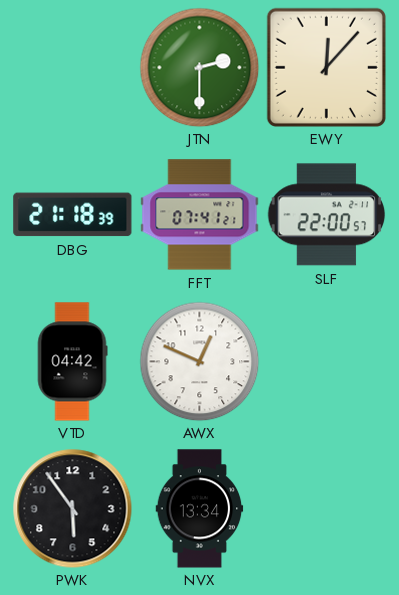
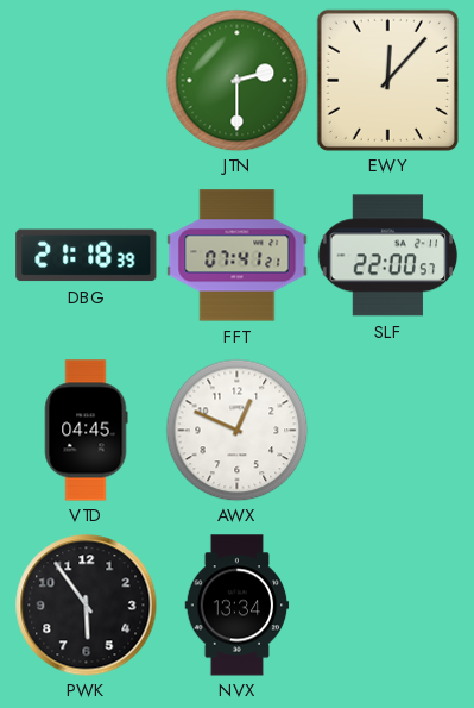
VTD: 04:42 -> 04:45
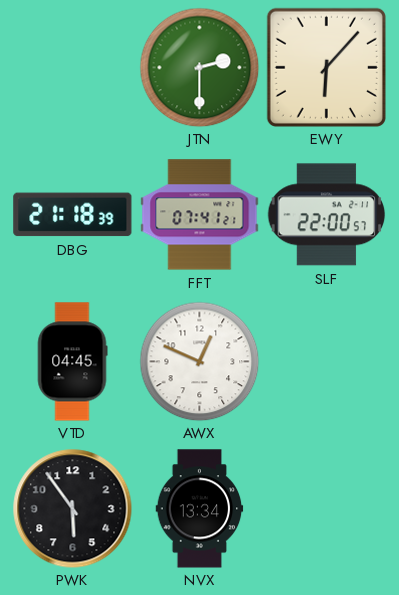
EWY: 12:07 -> 6:07
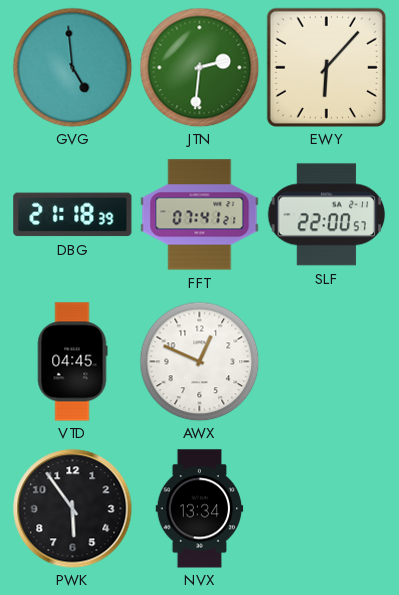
GVG: none -> 4:59
JTN: 2:30 -> 2:31
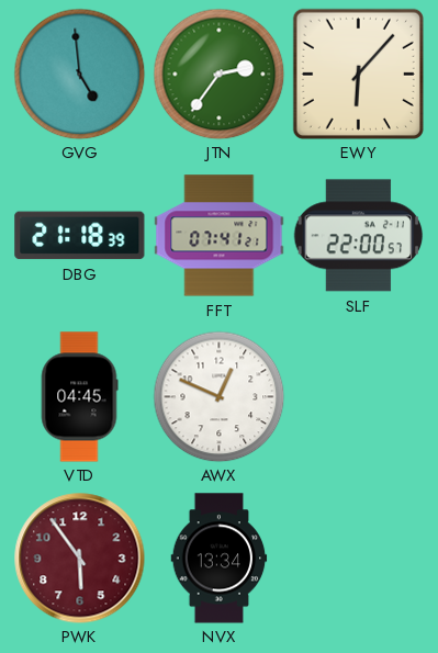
JTN: 2:31 -> 2:36
PWK dial: black -> burgundy
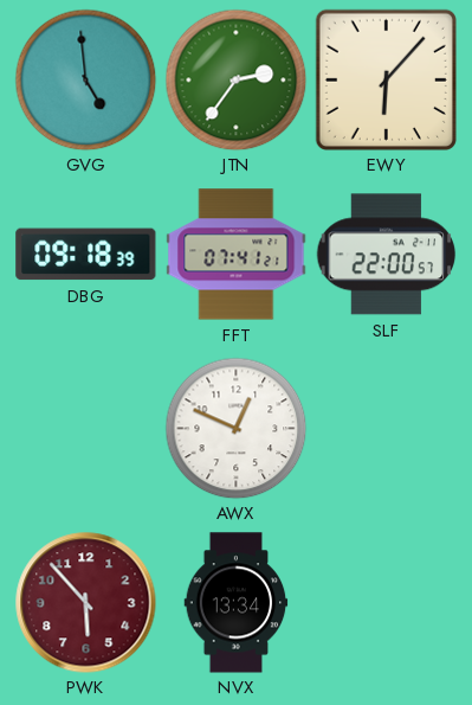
DBG: 21:18 -> 09:18
VTD: 04:45 -> none
PWK: 5:54 -> 5:53
